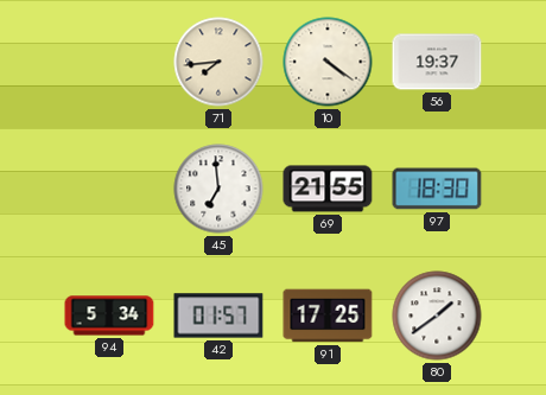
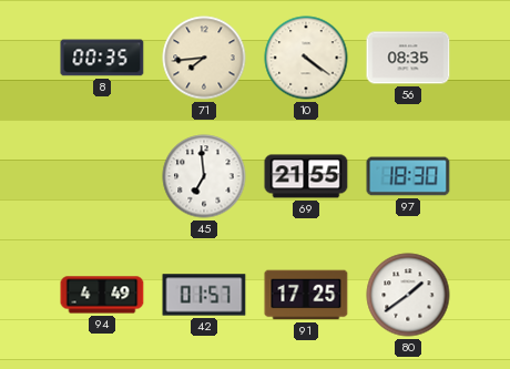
8: none -> 00:35
56: 19:37 -> 08:35
94: 5:34 -> 4:49
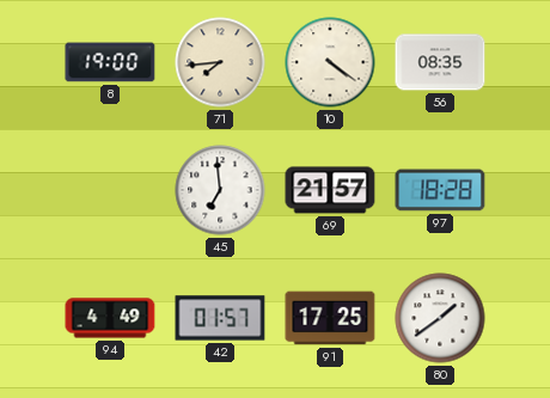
8: 00:35 -> 19:00
69: 21:55 -> 21:57
97: 18:30 -> 18:28
